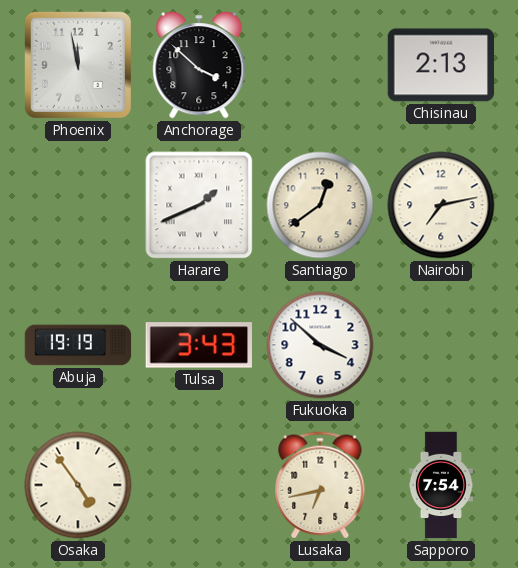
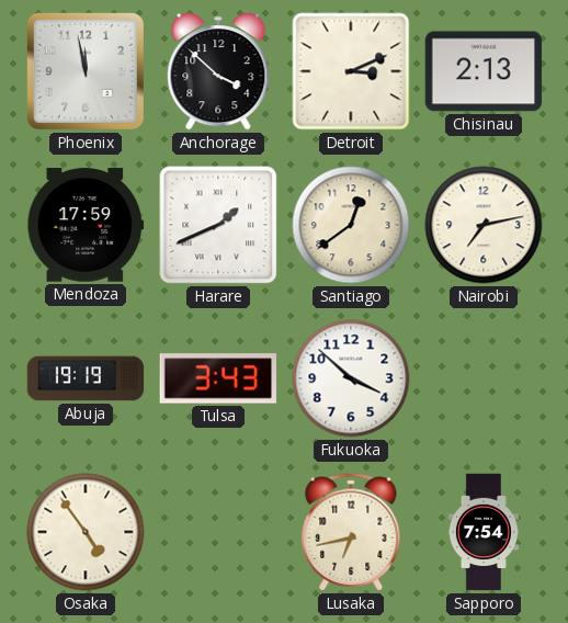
Detroit: none -> 3:11
Mendoza: none -> 17:59
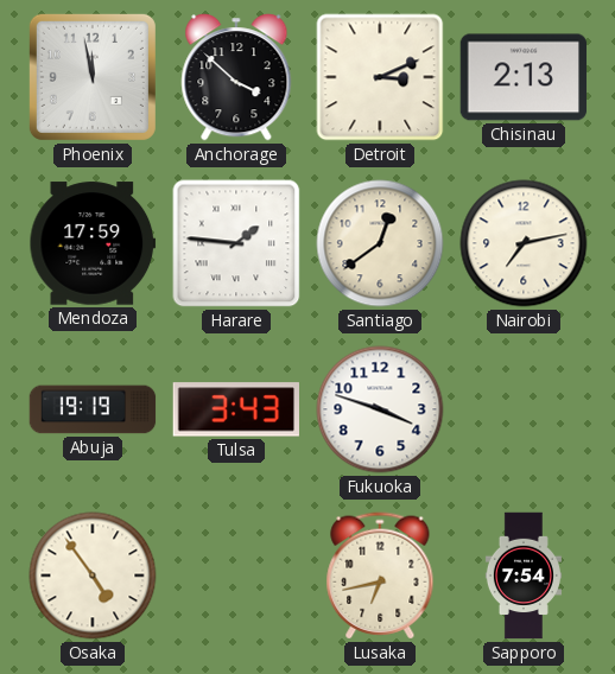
Harare: 1:41 -> 1:46
Fukuoka: 3:52 -> 3:48
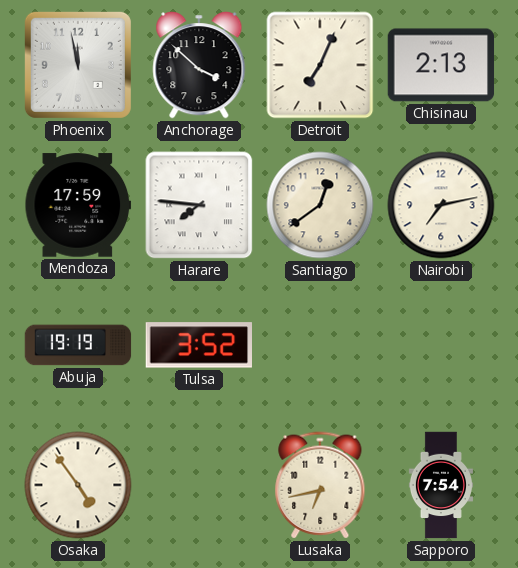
Detroit: 3:11 -> 7:04
Harare: 1:46 -> 7:46
Tulsa: 3:43 -> 3:52
Fukuoka: 3:48 -> none
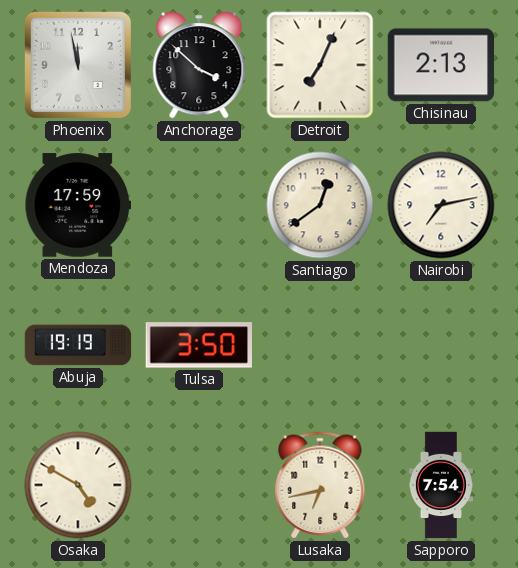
Harare: 7:46 -> none
Tulsa: 3:52 -> 3:50
Osaka: 4:54 -> 4:50
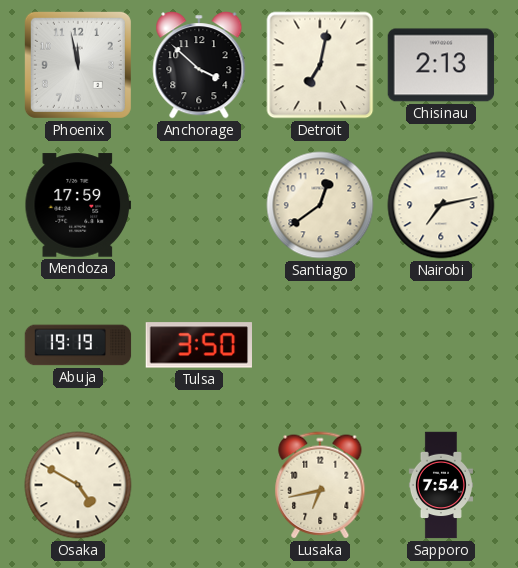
Detroit: 7:04 -> 7:02
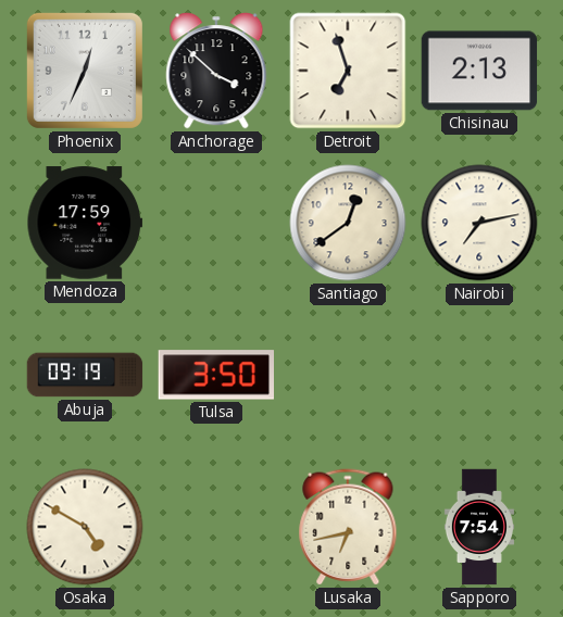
Phoenix: 11:58 -> 12:34
Detroit: 7:02 -> 6:57
Abuja: 19:19 -> 09:19
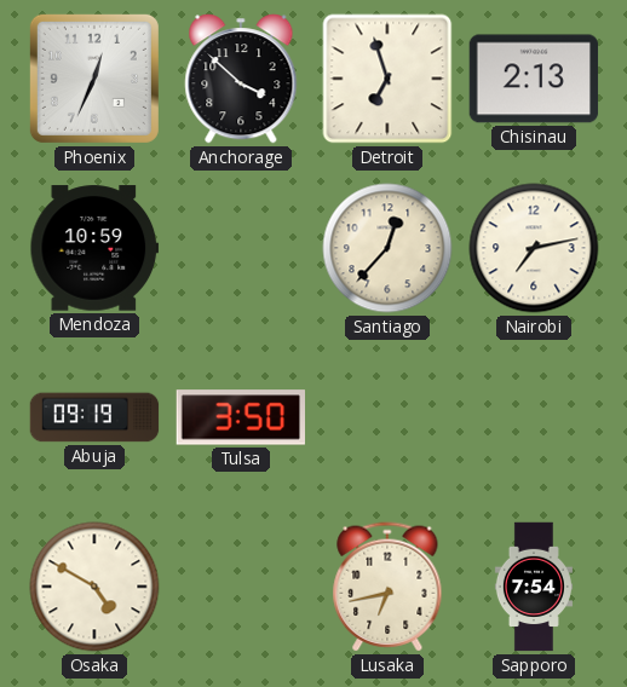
Mendoza: 17:59 -> 10:59
Santiago: 12:39 -> 12:37
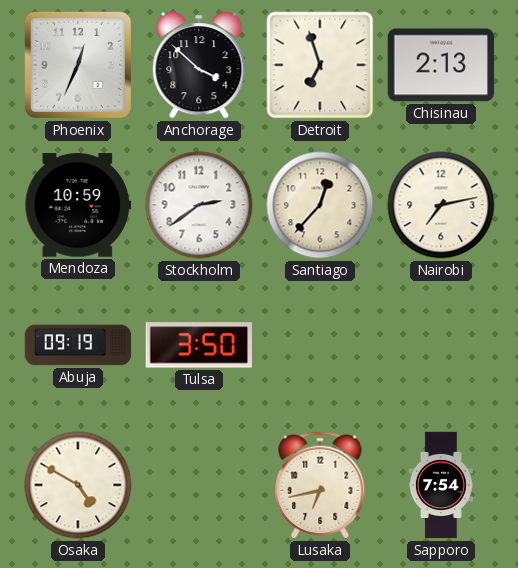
Stockholm: none -> 2:39
